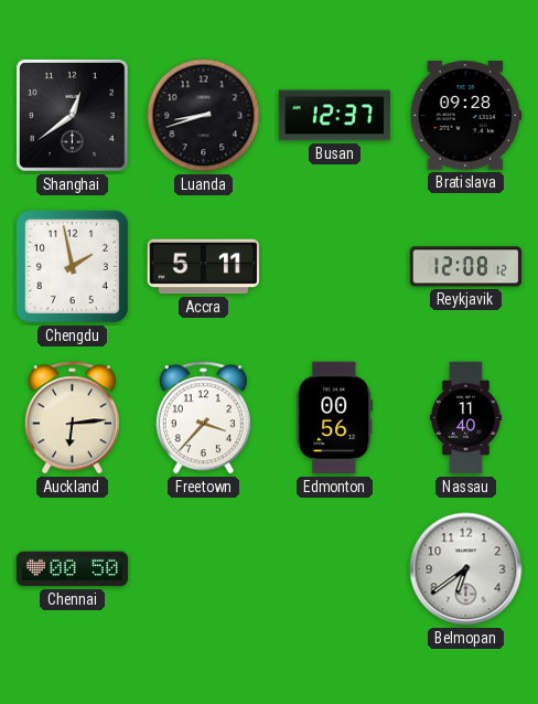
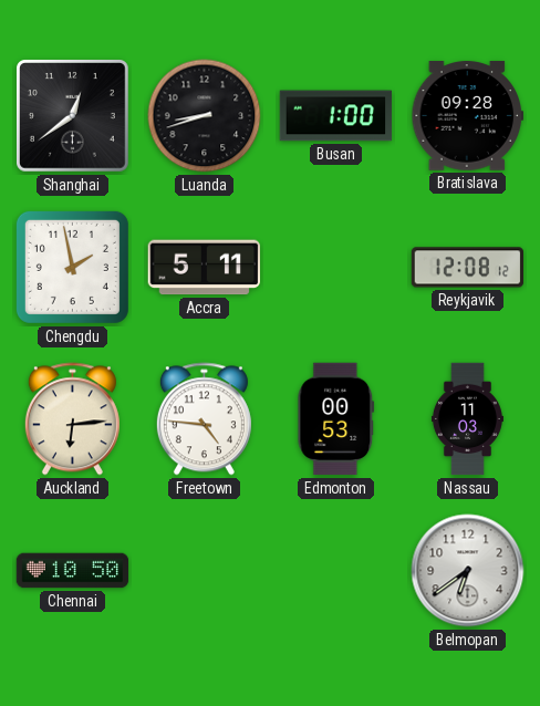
Busan: 12:37 -> 1:00
Freetown: 3:37 -> 4:46
Edmonton: 00:56 -> 00:53
Nassau: 11:40 -> 11:03
Chennai: 00:50 -> 10:50
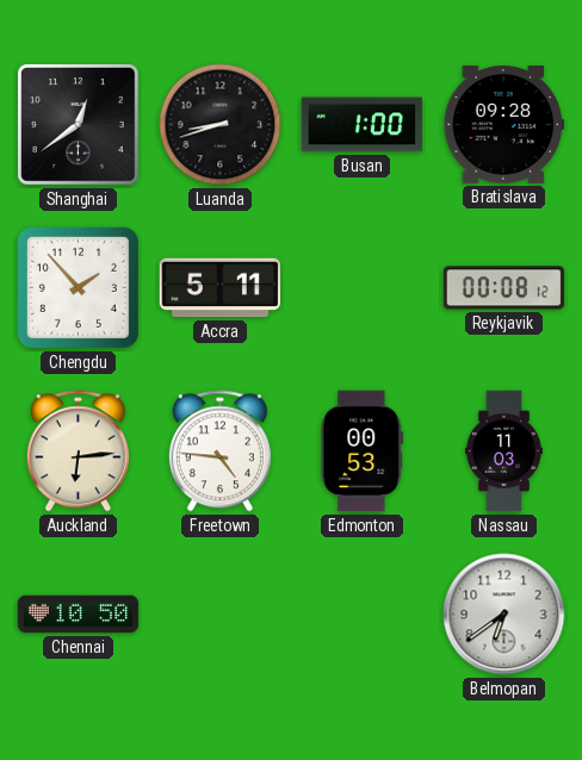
Chengdu: 1:58 -> 1:53
Reykjavik: 12:08 -> 00:08
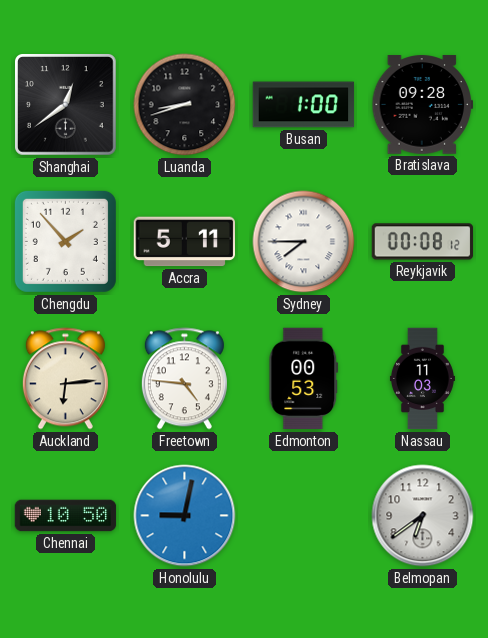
Sydney: none -> 7:45
Honolulu: none -> 9:02
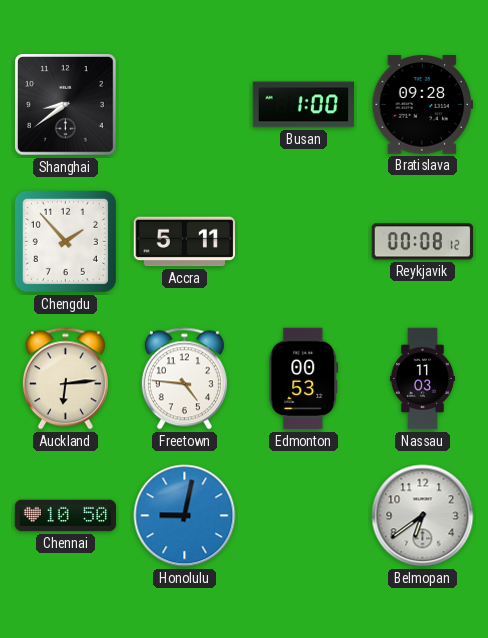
Shanghai: 12:39 -> 8:39
Luanda: 8:42 -> none
Sydney: 7:45 -> none
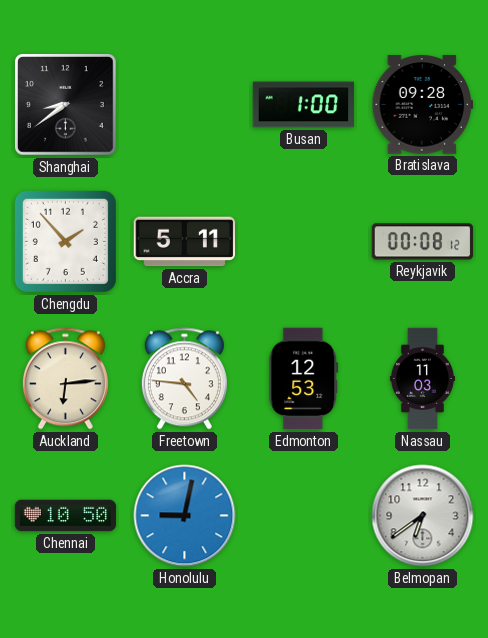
Edmonton: 00:53 -> 12:53
